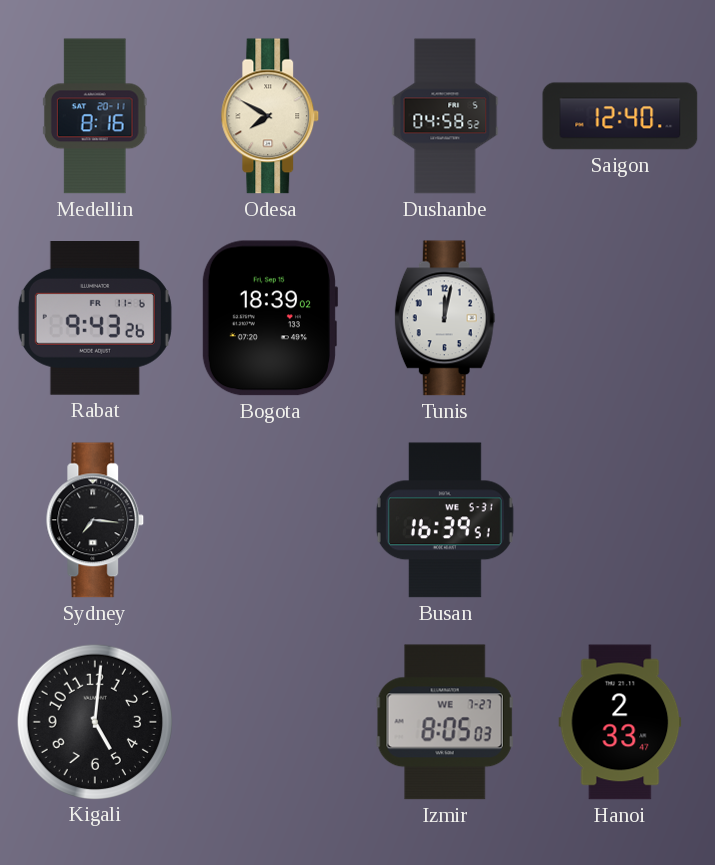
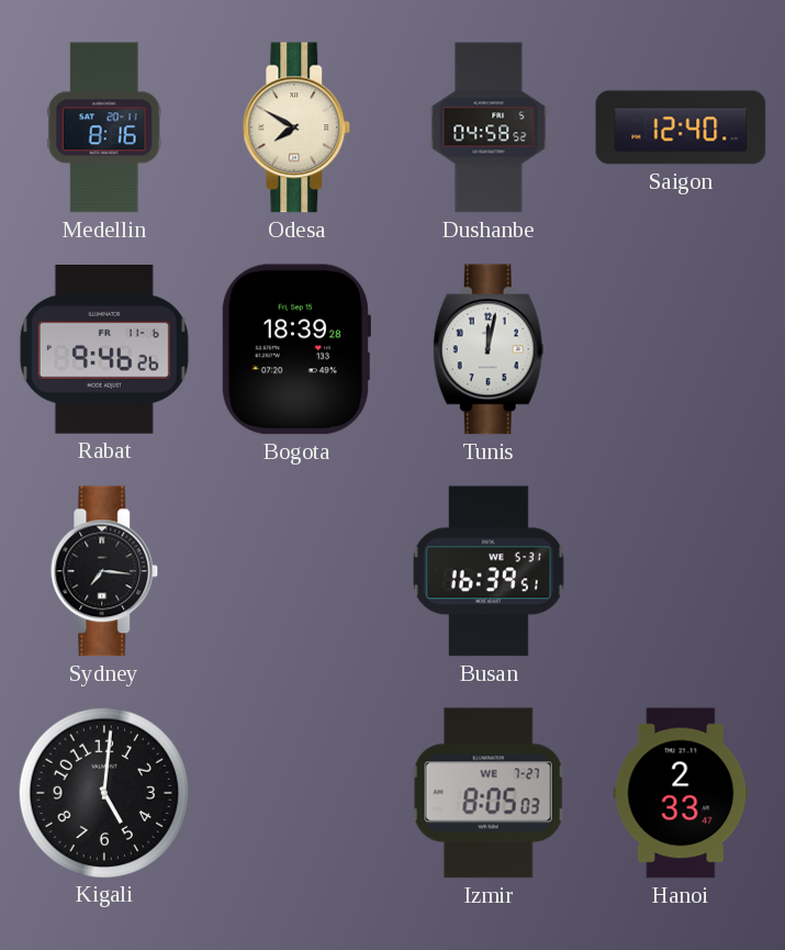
Rabat: 9:43 -> 9:46
Bogota: 18:39:02 -> 18:39:28
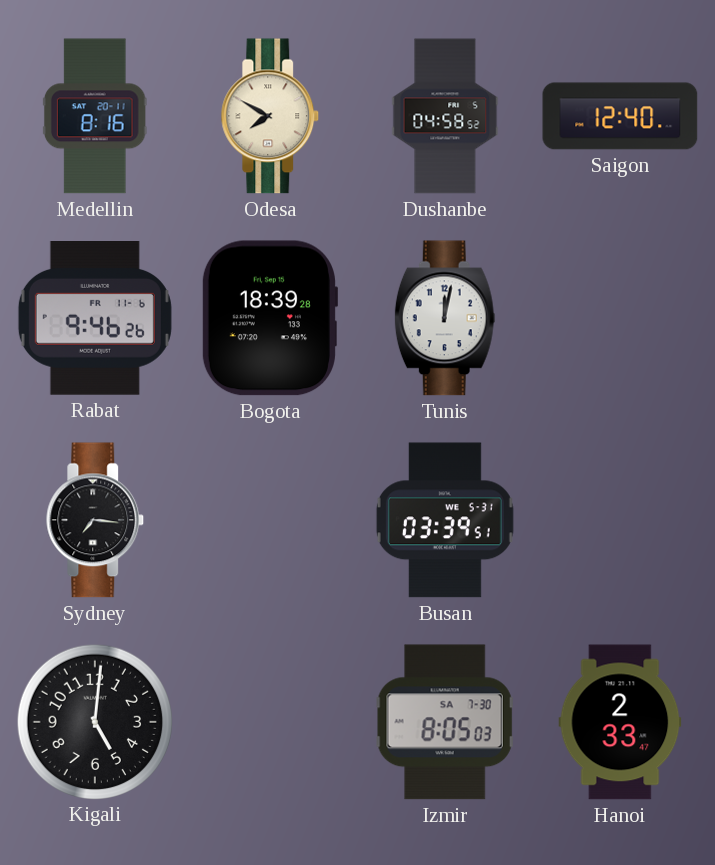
Busan: 16:39 -> 03:39
Izmir date: WE 7-27 -> SA 7-30
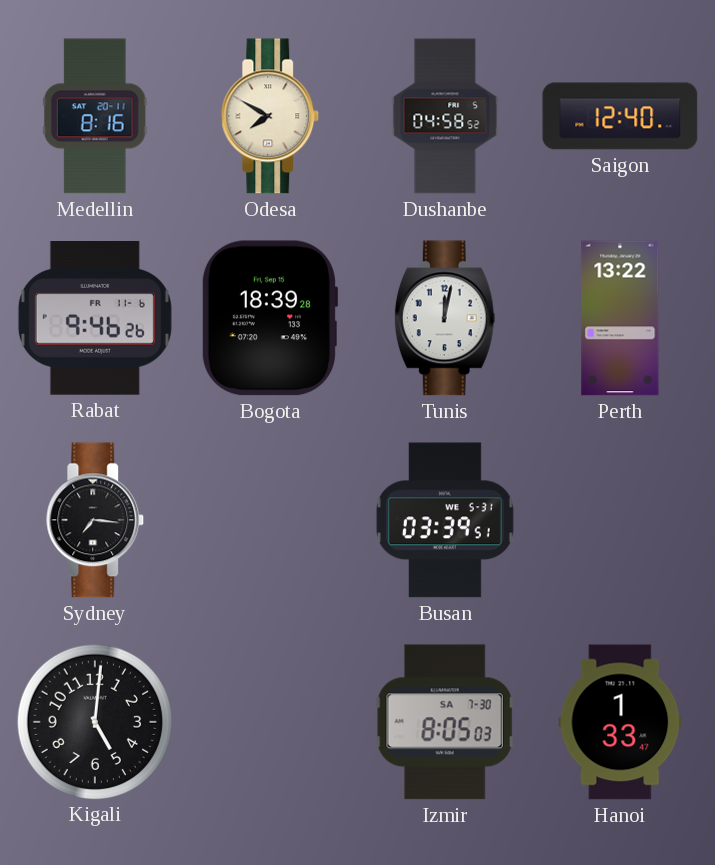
Perth: none -> 13:22
Hanoi: 2:33 -> 1:33
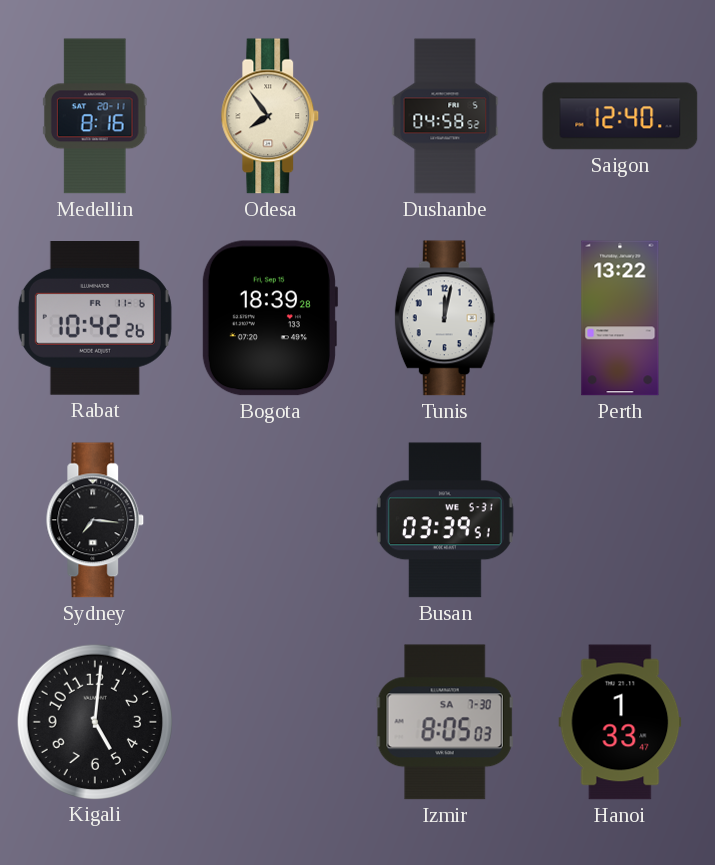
Odesa: 7:50 -> 7:54
Rabat: 9:46 -> 10:42
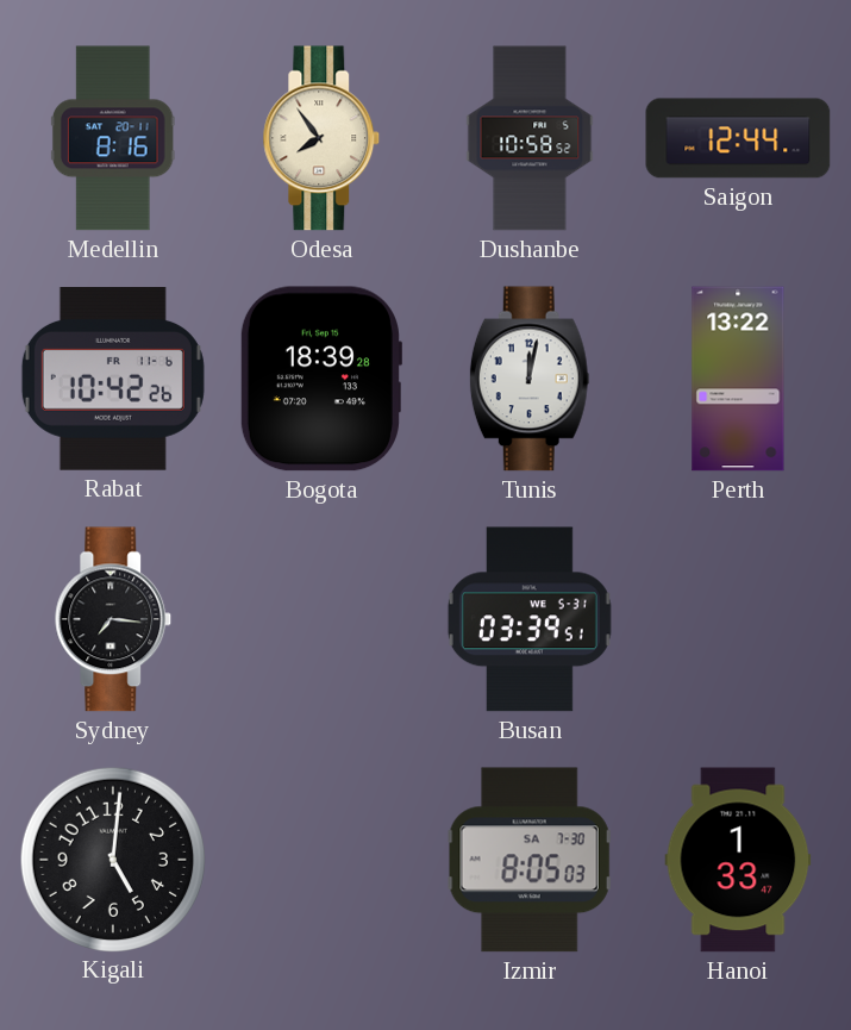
Dushanbe: 04:58 -> 10:58
Saigon: 12:40 -> 12:44
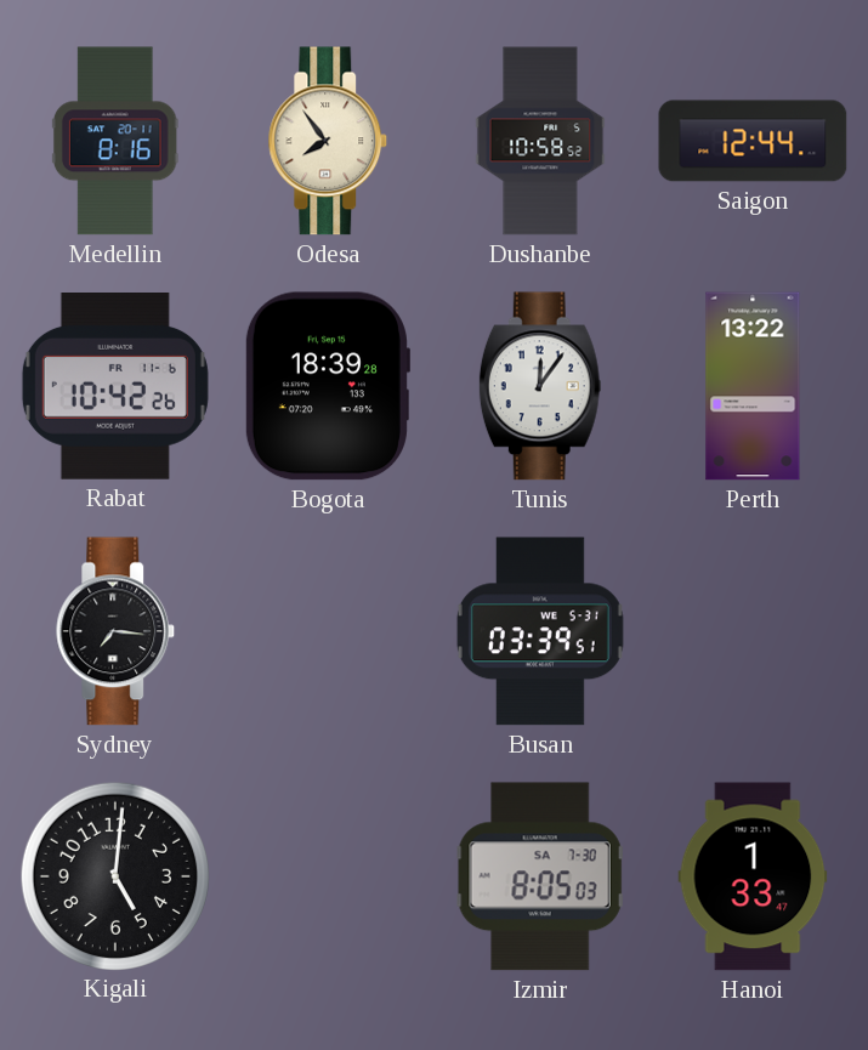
Tunis: 12:02 -> 12:06
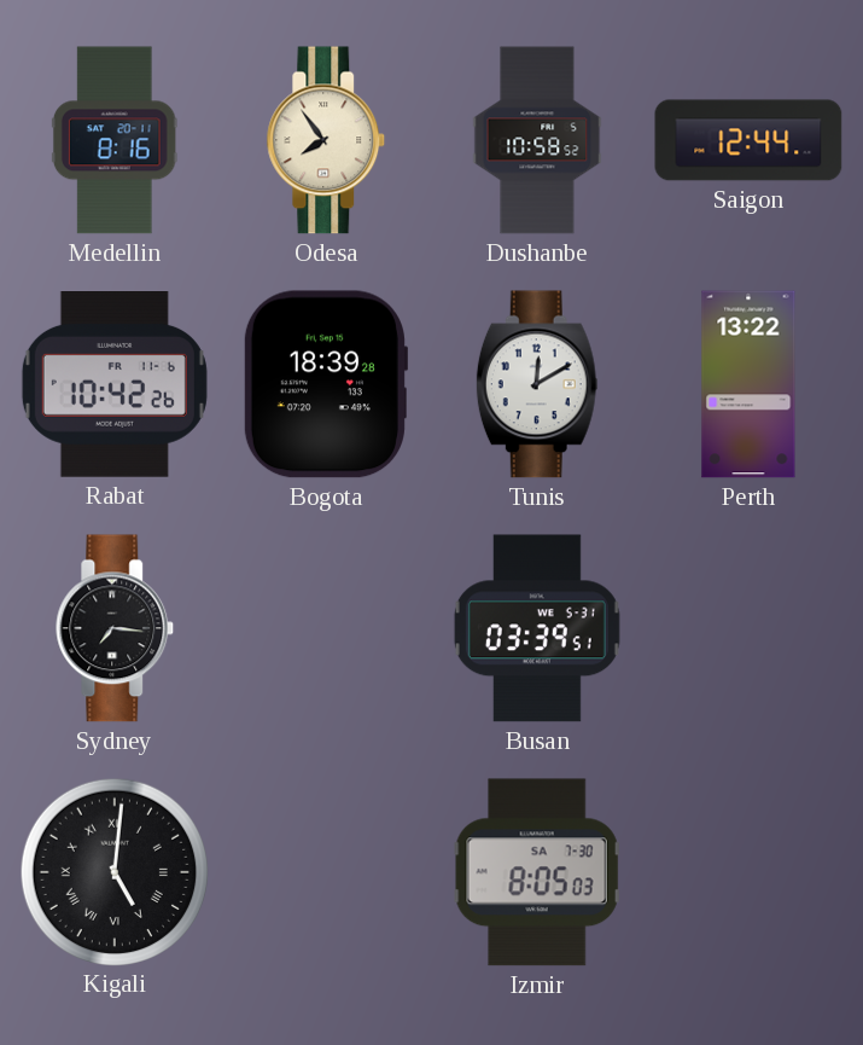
Tunis: 12:06 -> 12:10
Kigali numerals: Arabic -> Roman
Hanoi: 1:33 -> none
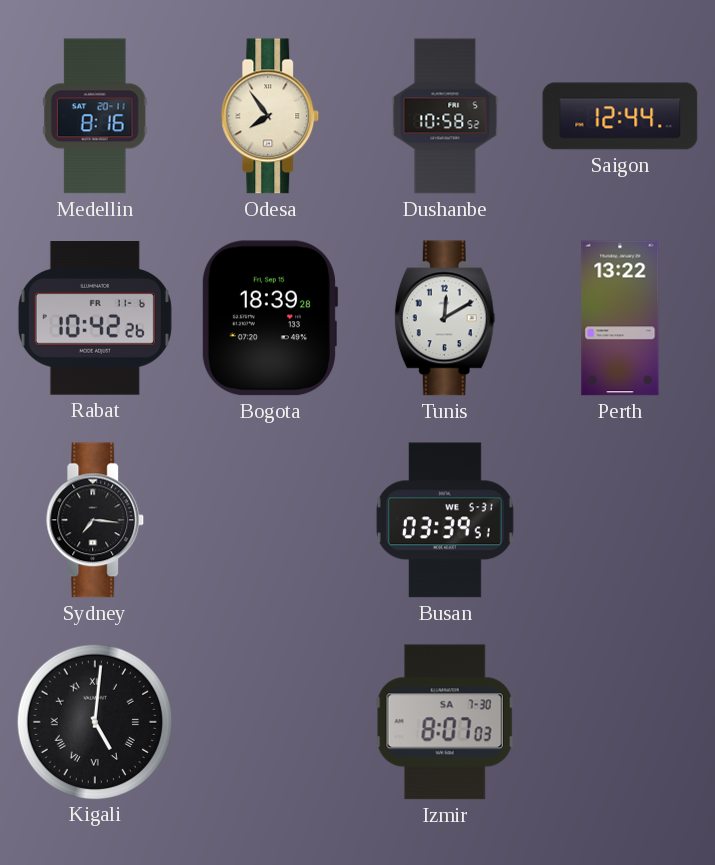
Izmir: 8:05 -> 8:07
